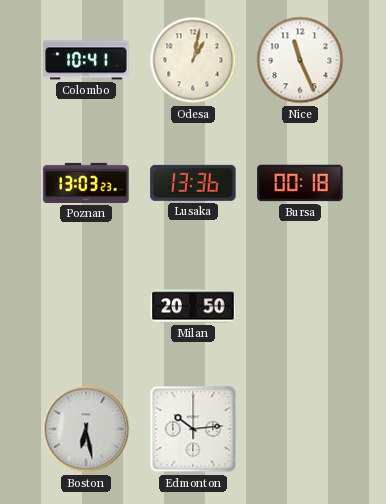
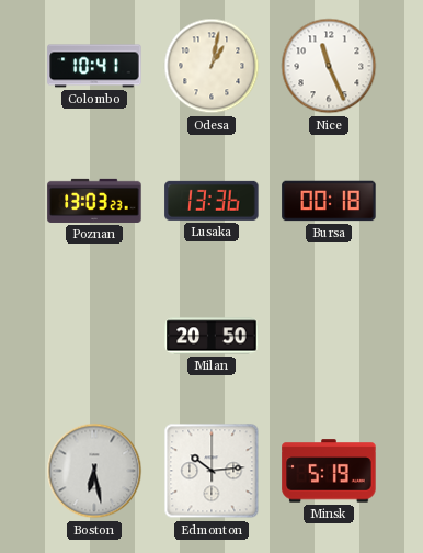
Minsk: none -> 5:19
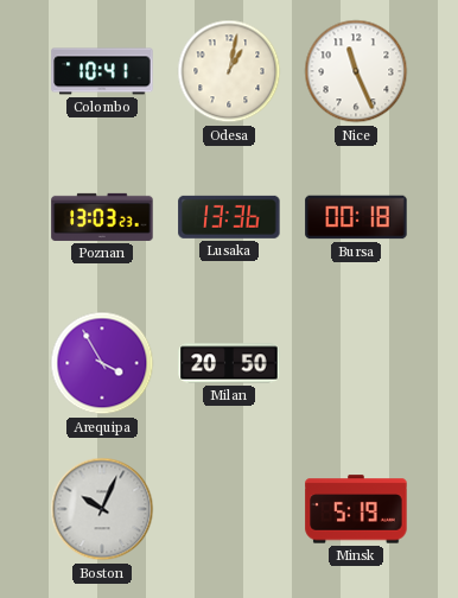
Arequipa: none -> 3:55
Boston: 6:28 -> 10:04
Edmonton: 10:14 -> none
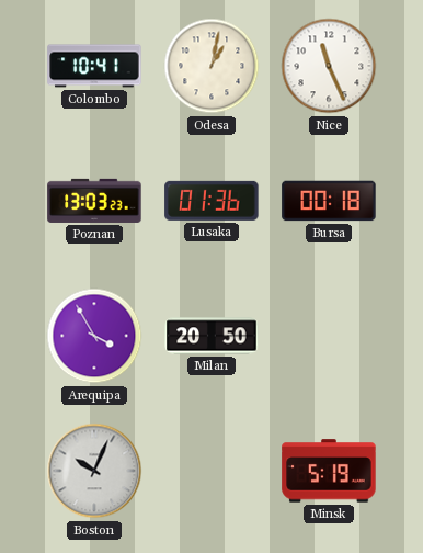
Lusaka: 13:36 -> 01:36
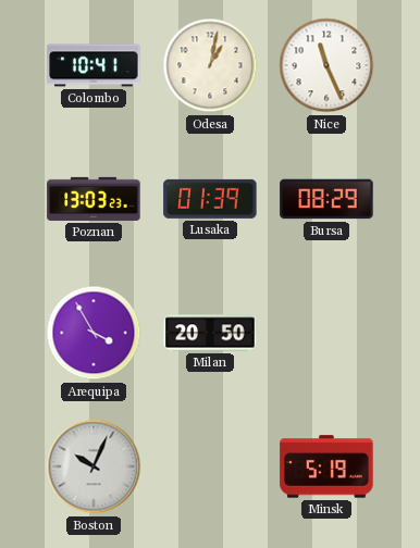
Lusaka: 01:36 -> 01:39
Bursa: 00:18 -> 08:29
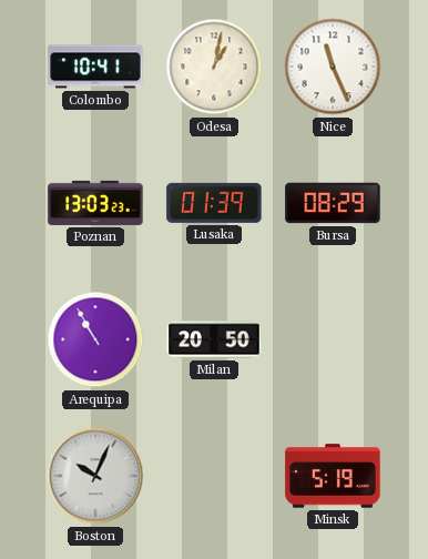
Arequipa: 3:55 -> 10:55
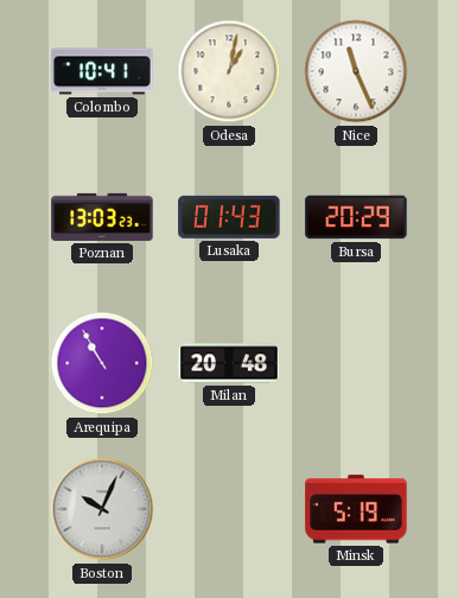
Lusaka: 01:39 -> 01:43
Bursa: 08:29 -> 20:29
Milan: 20:50 -> 20:48
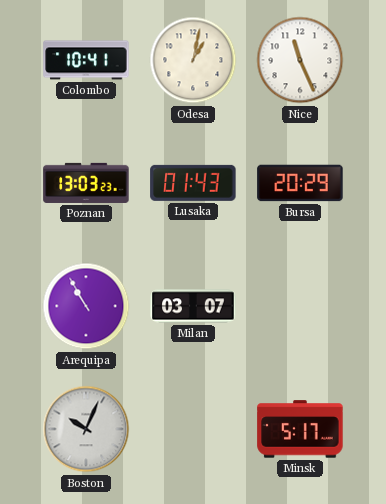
Milan: 20:48 -> 03:07
Minsk: 5:19 -> 5:17
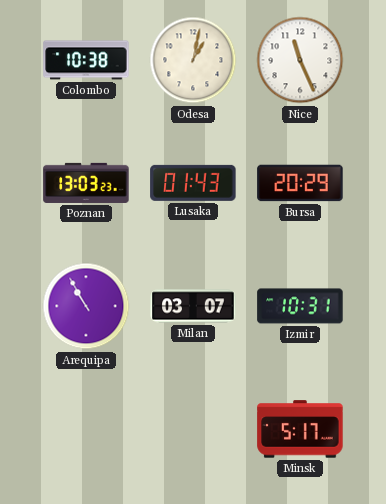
Colombo: 10:41 -> 10:38
Izmir: none -> 10:31
Boston: 10:04 -> none
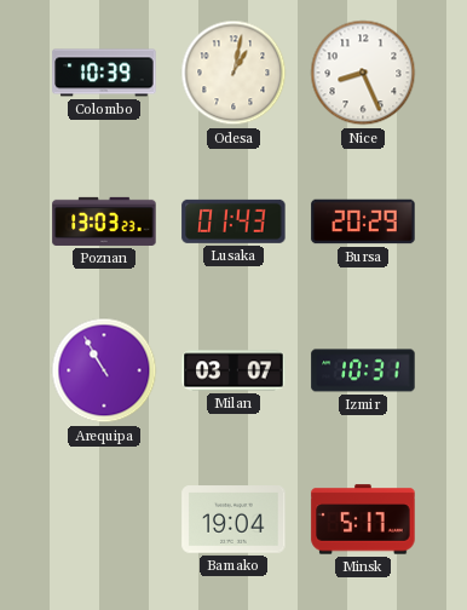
Colombo: 10:38 -> 10:39
Nice: 11:26 -> 8:26
Bamako: none -> 19:04
